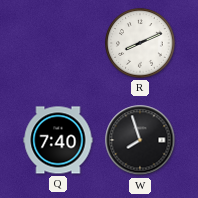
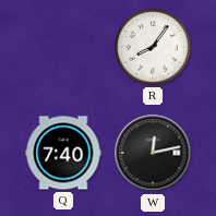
R: 8:11 -> 8:06
W: 7:57 -> 12:13
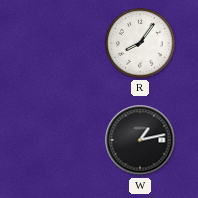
Q: 7:40 -> none
W: 12:13 -> 1:13
